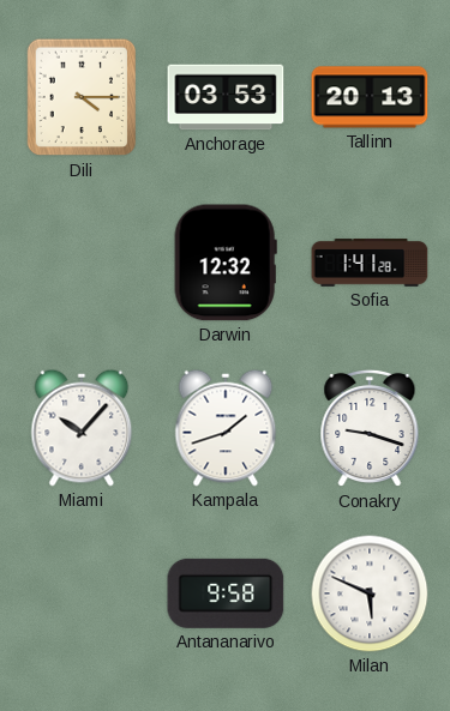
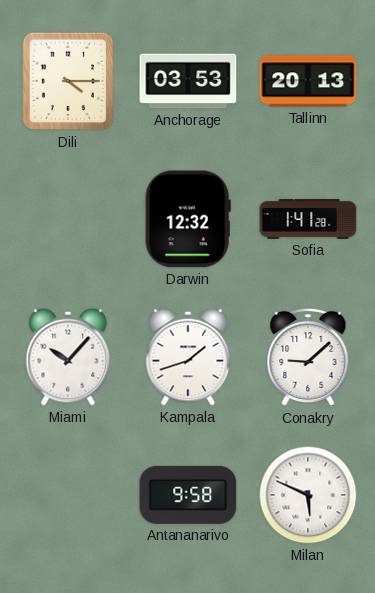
Conakry: 9:18 -> 9:08
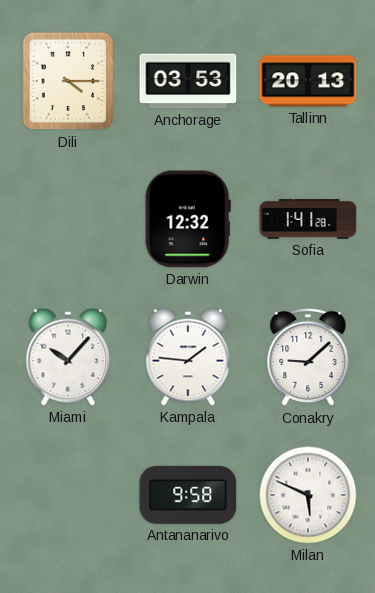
Kampala: 1:42 -> 1:46
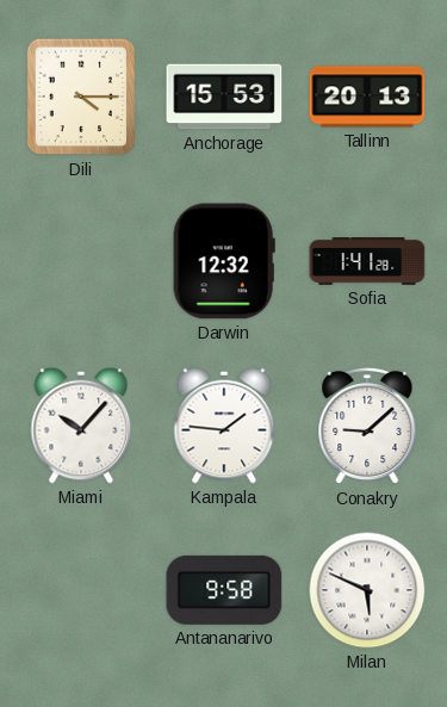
Anchorage: 03:53 -> 15:53
